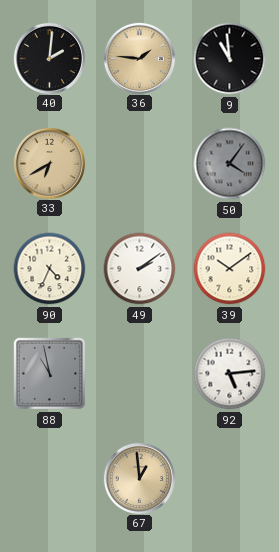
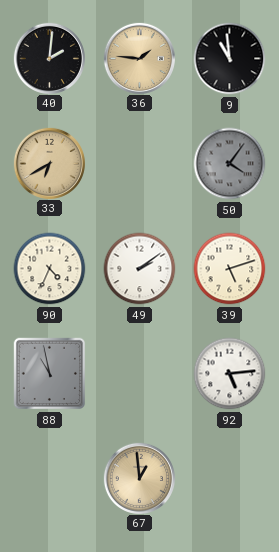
39: 10:09 -> 5:12
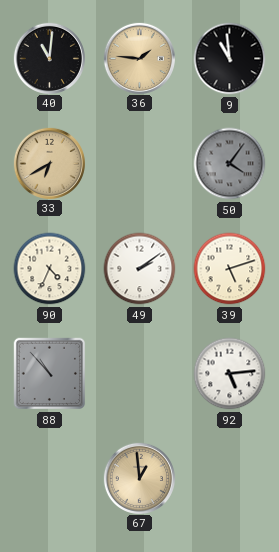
40: 2:01 -> 11:01
88: 10:58 -> 10:53
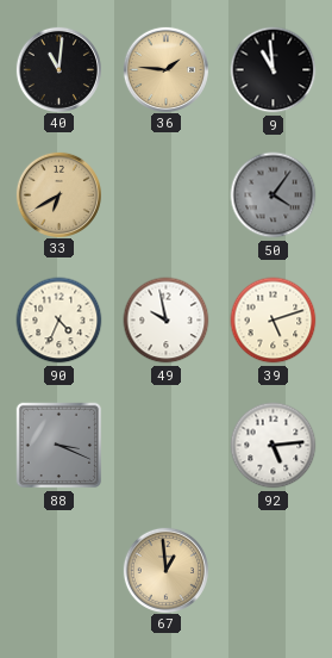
49: 2:09 -> 9:58
88: 10:53 -> 3:19
